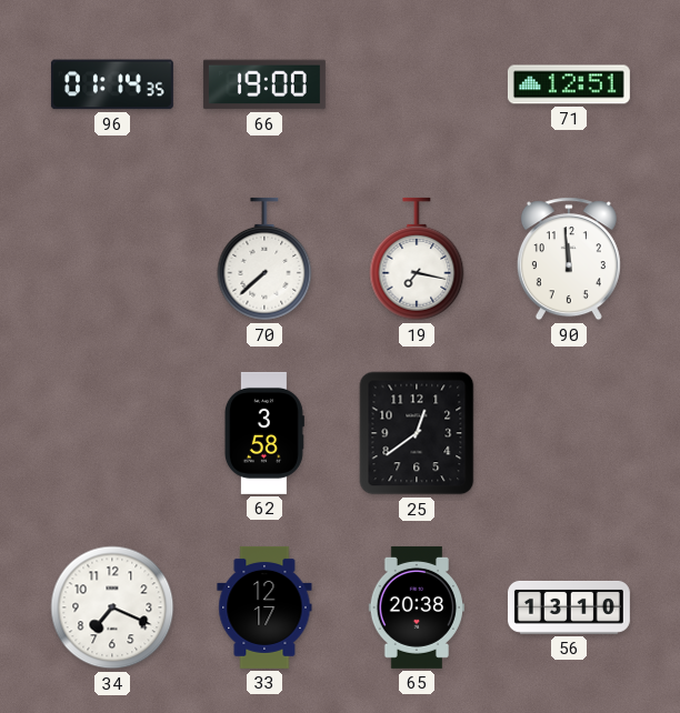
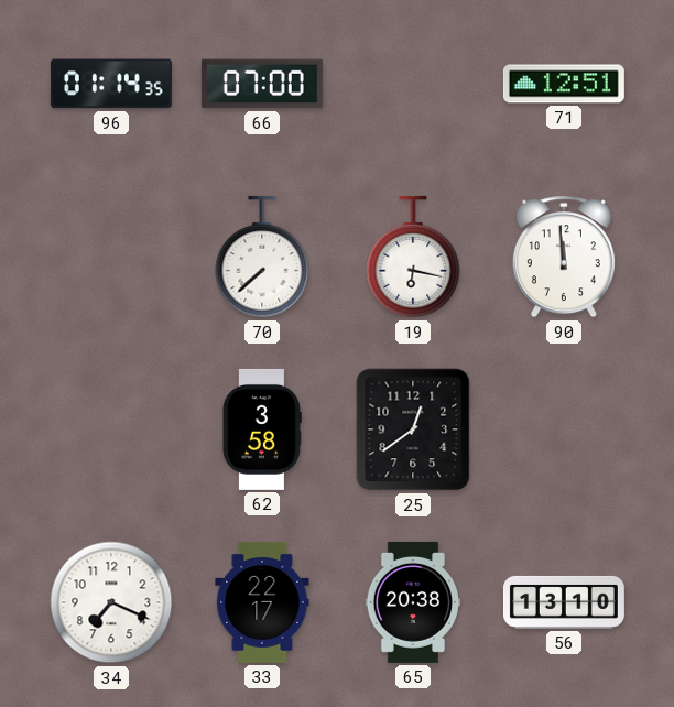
66: 19:00 -> 07:00
19: 7:17 -> 6:17
33: 12:17 -> 22:17
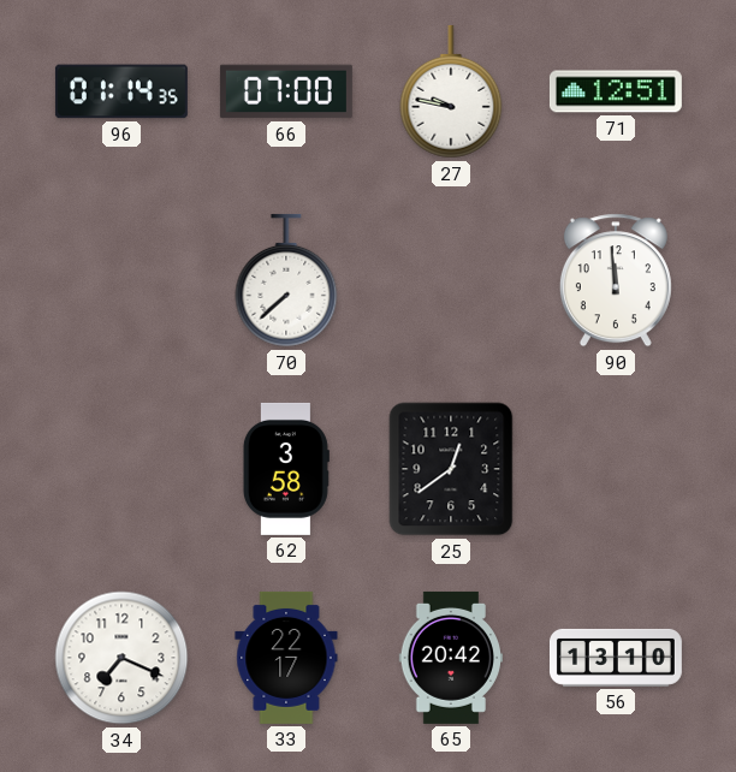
27: none -> 9:47
19: 6:17 -> none
65: 20:38 -> 20:42
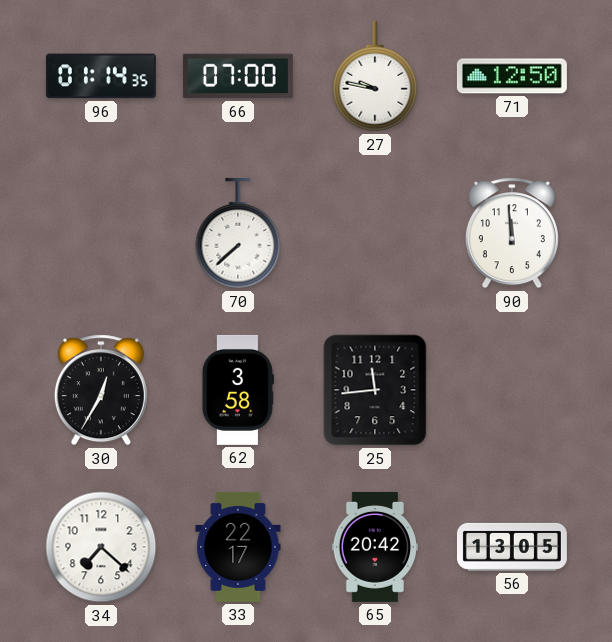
71: 12:51 -> 12:50
30: none -> 12:35
25: 12:39 -> 11:44
34: 7:19 -> 7:22
56: 13:10 -> 13:05
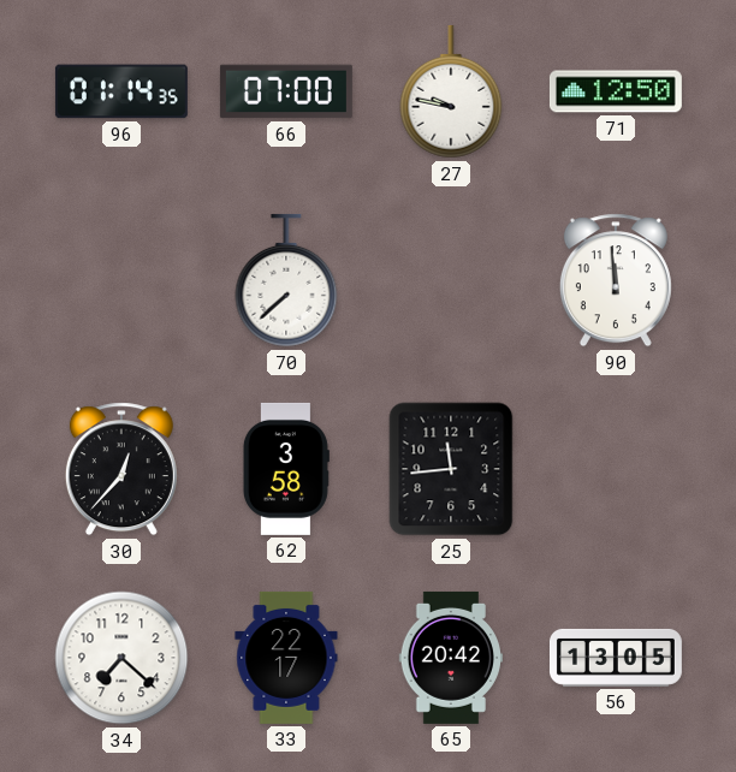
30: 12:35 -> 12:37
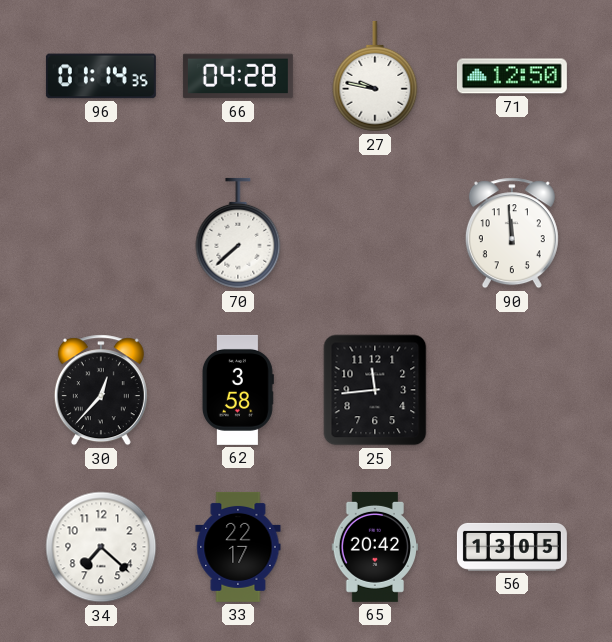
66: 07:00 -> 04:28
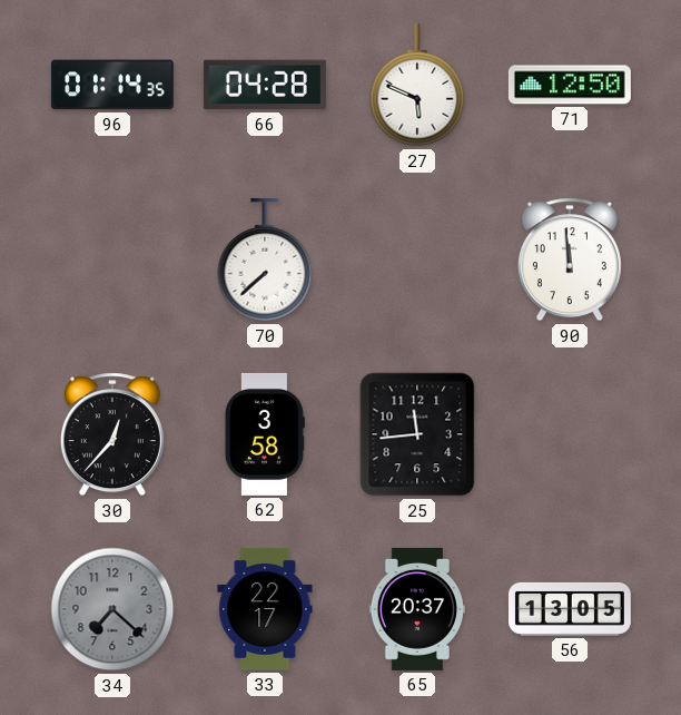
27: 9:47 -> 5:49
34 dial: white -> grey
65: 20:42 -> 20:37
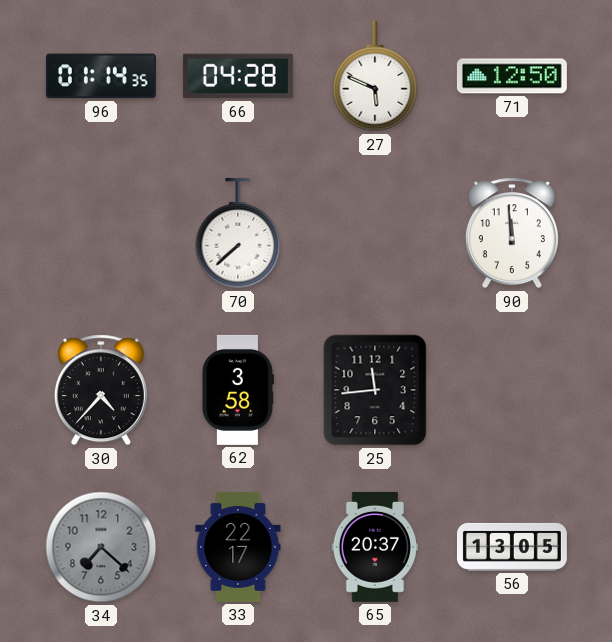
30: 12:37 -> 4:37
